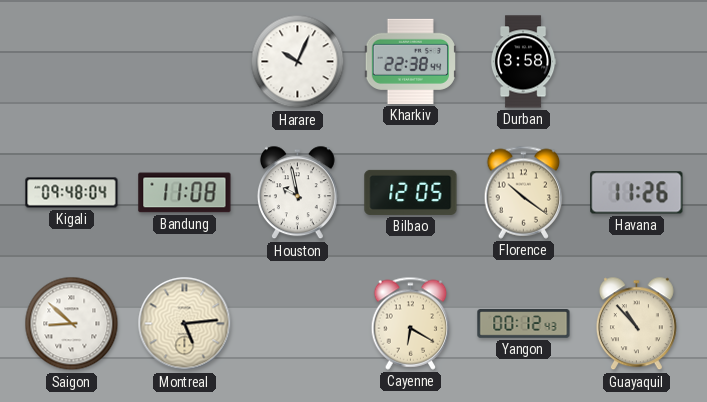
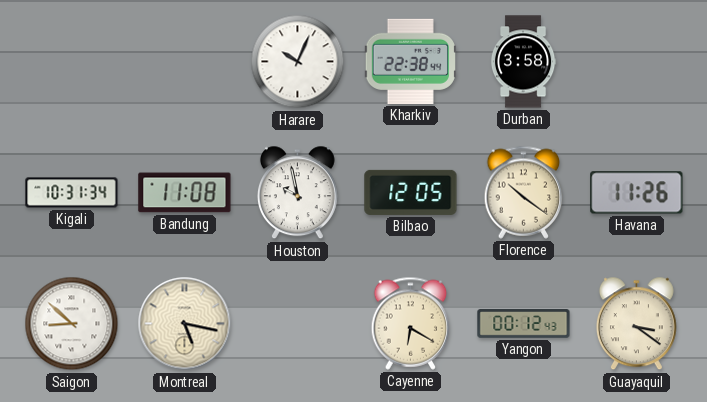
Kigali: 09:48 -> 10:31
Montreal: 5:14 -> 5:17
Guayaquil: 10:53 -> 3:21
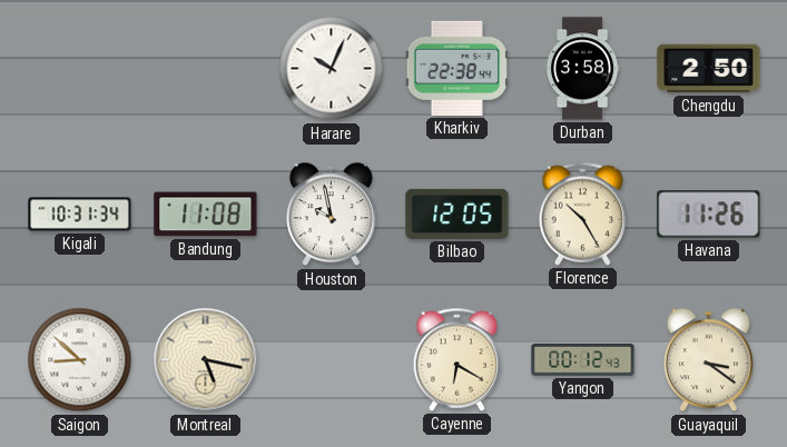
Chengdu: none -> 2:50
Florence: 10:21 -> 10:25
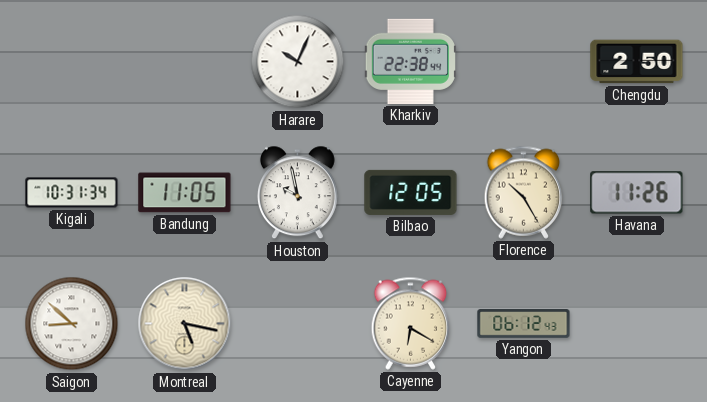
Durban: 3:58 -> none
Bandung: 11:08 -> 11:05
Yangon: 00:12 -> 06:12
Guayaquil: 3:21 -> none
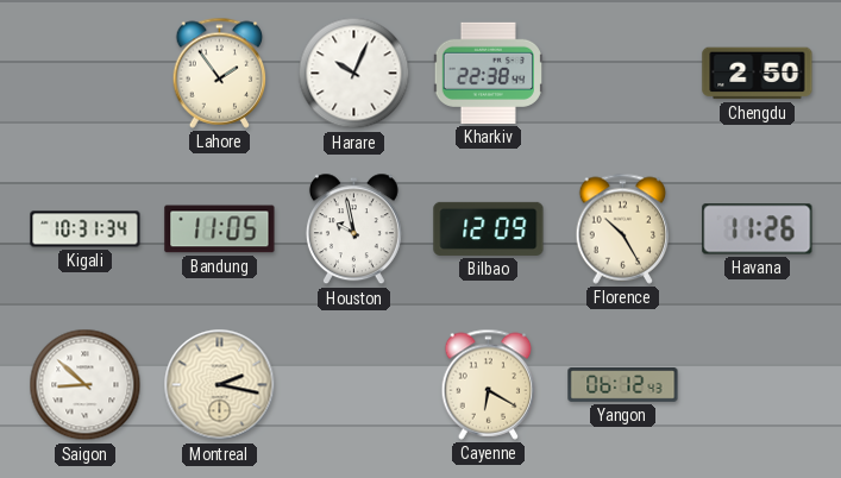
Lahore: none -> 1:54
Bilbao: 12:05 -> 12:09
Montreal: 5:17 -> 2:17
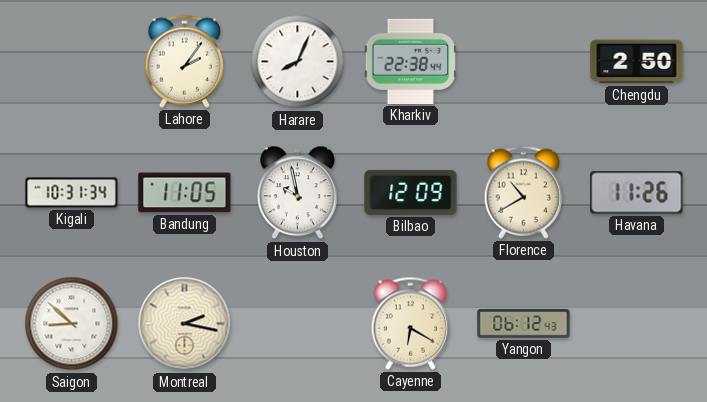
Lahore: 1:54 -> 2:06
Harare: 10:04 -> 8:04
Florence: 10:25 -> 10:40
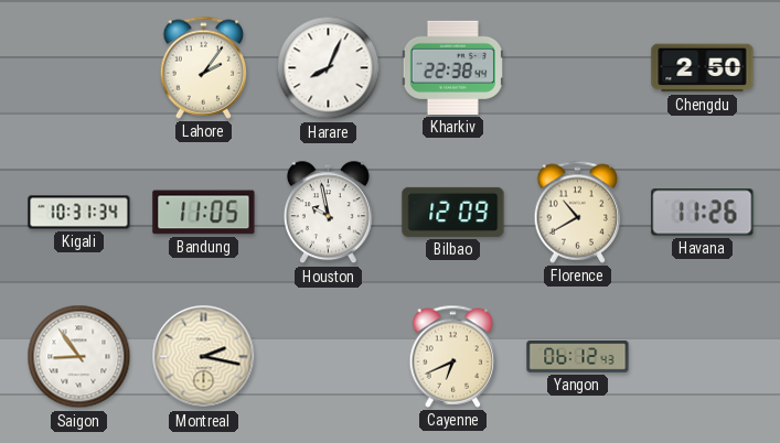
Saigon: 8:52 -> 8:54
Cayenne: 6:20 -> 6:41
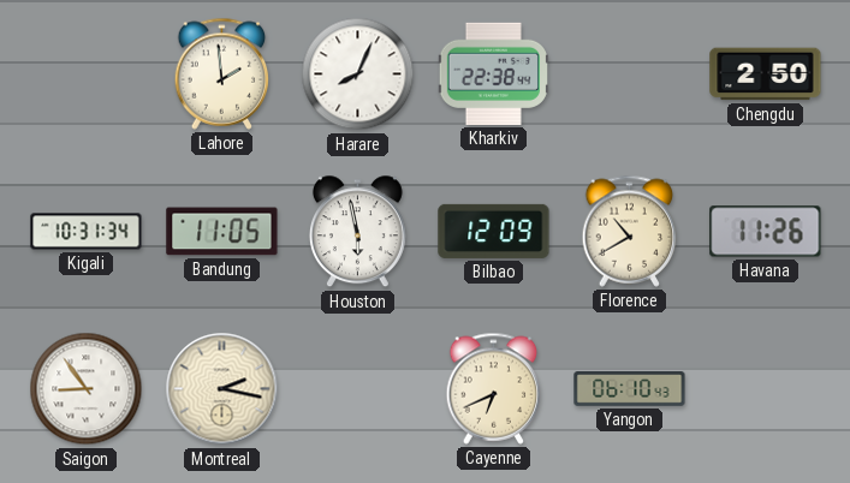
Lahore: 2:06 -> 1:59
Houston: 9:58 -> 5:58
Yangon: 06:12 -> 06:10
